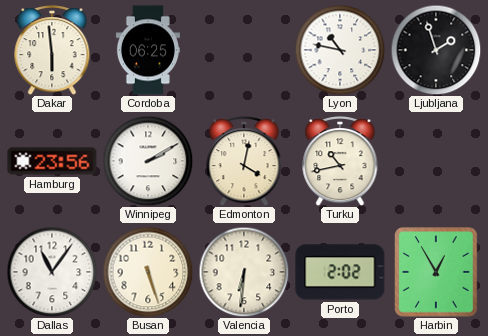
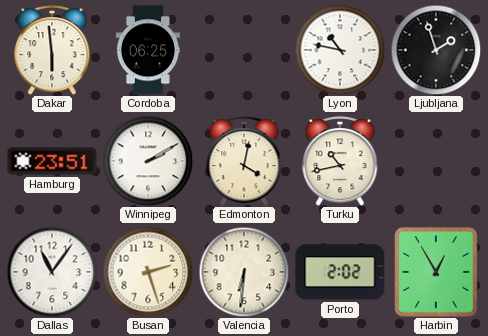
Hamburg: 23:56 -> 23:51
Busan: 5:27 -> 2:27
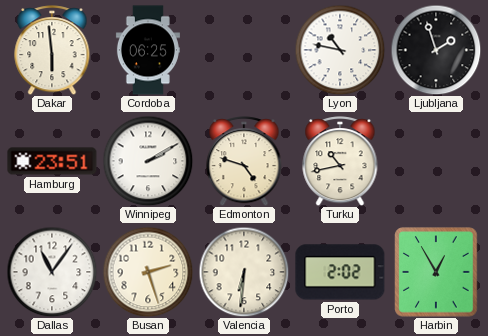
Edmonton: 4:02 -> 4:48
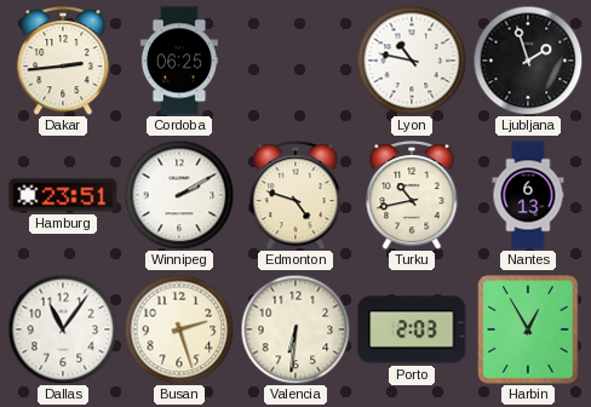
Dakar: 5:59 -> 2:44
Nantes: none -> 6:13
Porto: 2:02 -> 2:03
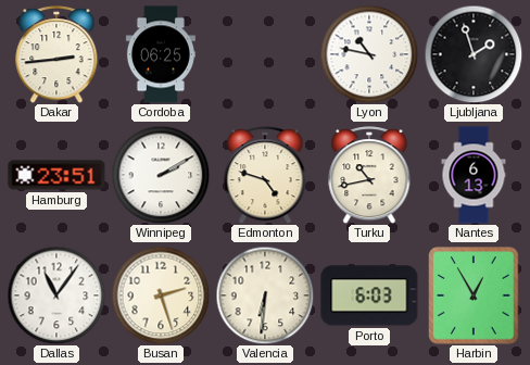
Porto: 2:03 -> 6:03
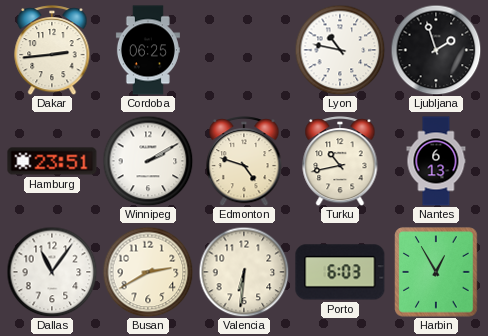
Busan: 2:27 -> 2:40
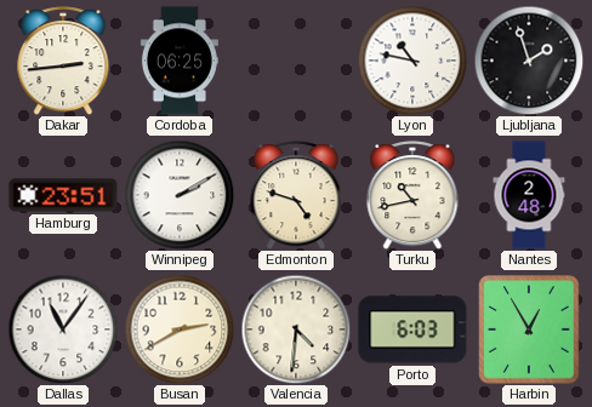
Nantes: 6:13 -> 2:48
Valencia: 6:31 -> 4:31
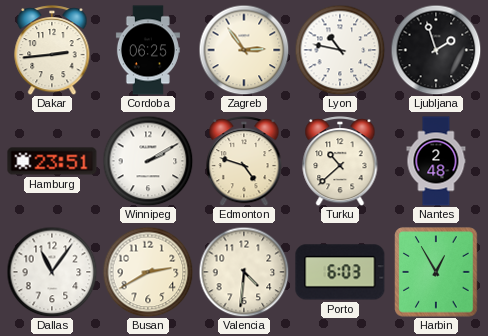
Zagreb: none -> 2:54
Turku: 10:43 -> 10:38
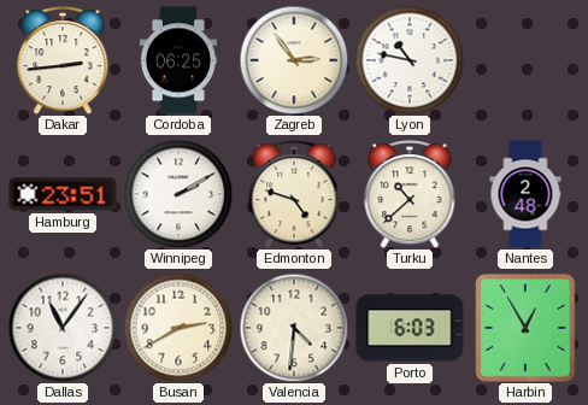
Ljubljana: 1:57 -> none
